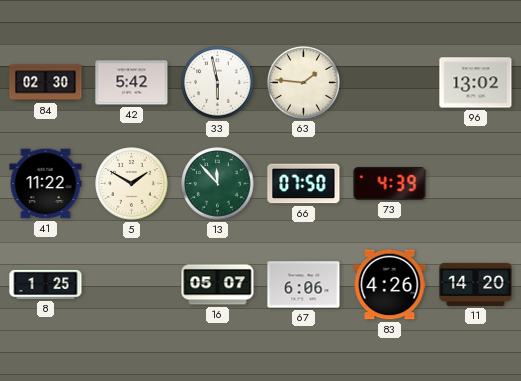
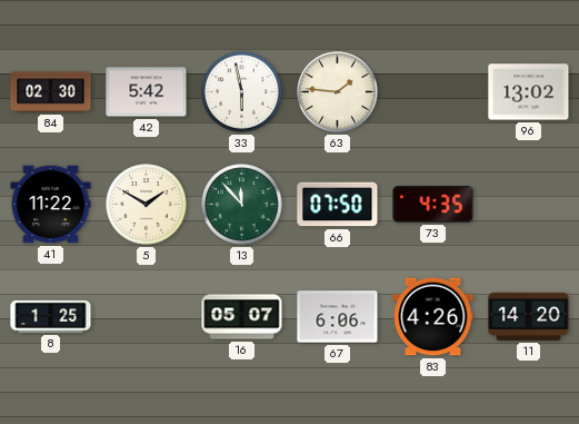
73: 4:39 -> 4:35
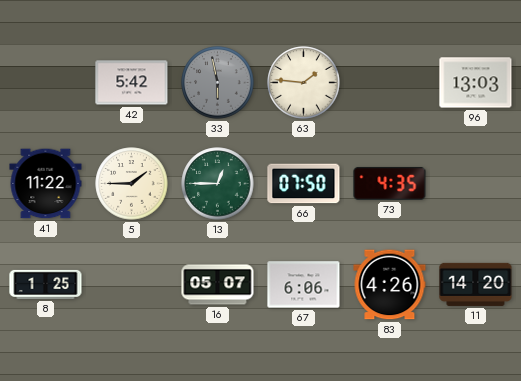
84: 02:30 -> none
33 dial: white -> grey
96: 13:02 -> 13:03
5: 1:50 -> 1:45
13: 11:53 -> 12:45
